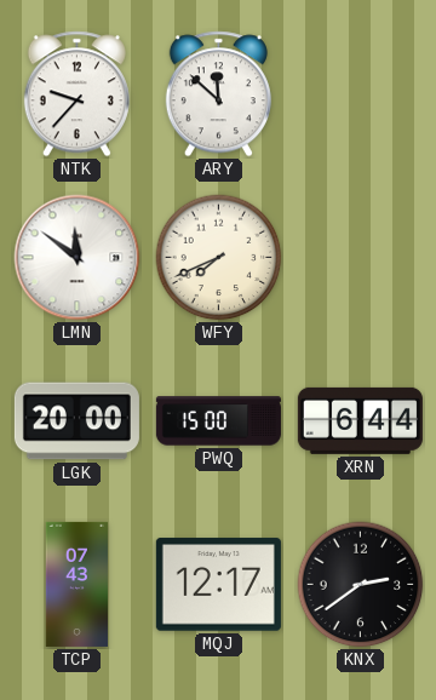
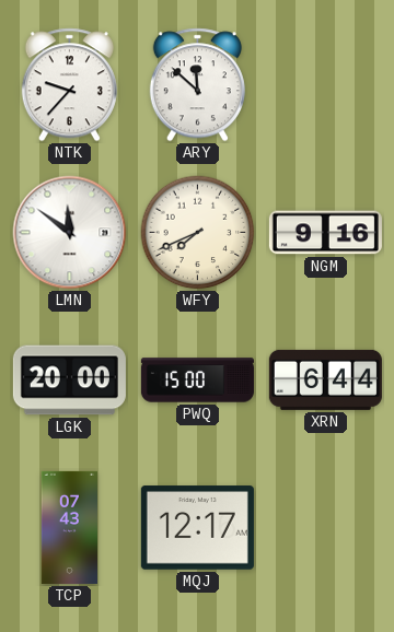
NGM: none -> 9:16
KNX: 2:39 -> none
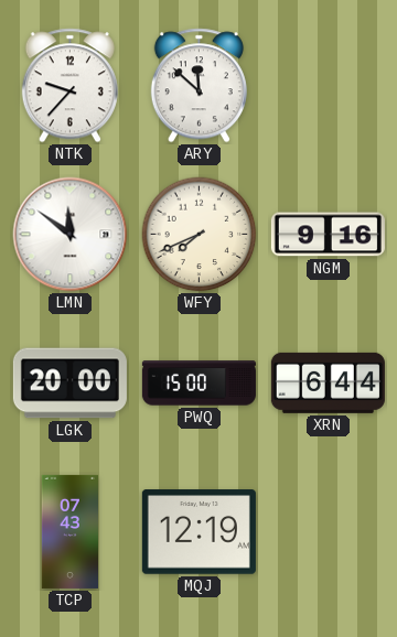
MQJ: 12:17 -> 12:19
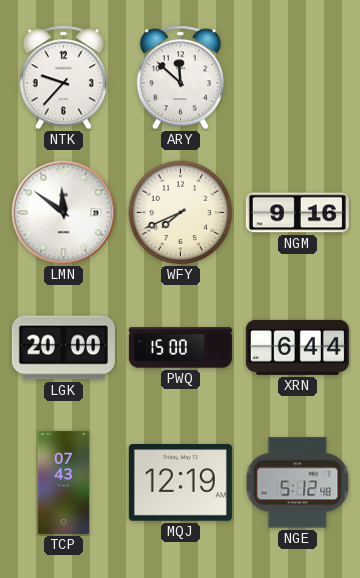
NGE: none -> 5:12
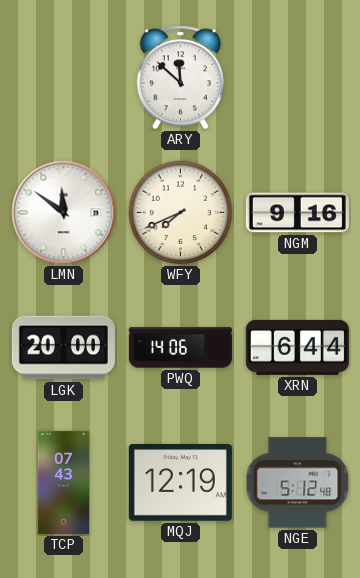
NTK: 9:37 -> none
PWQ: 15:00 -> 14:06
